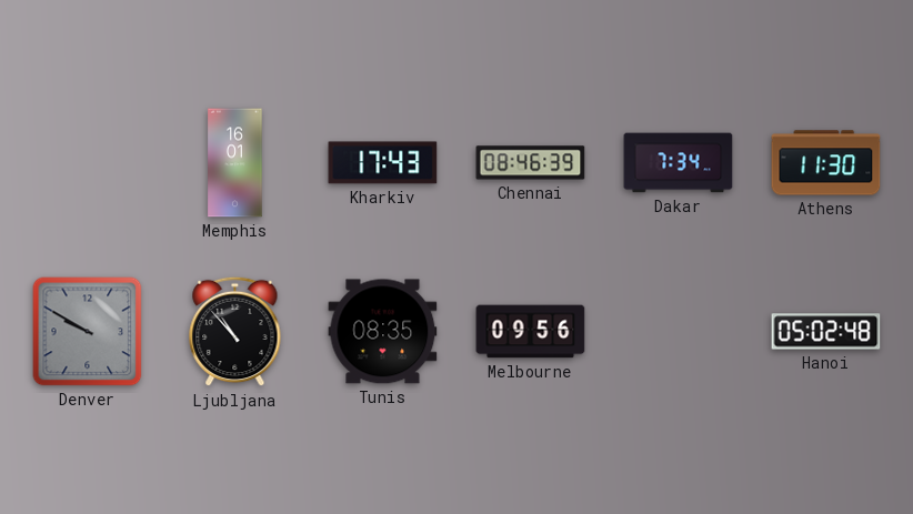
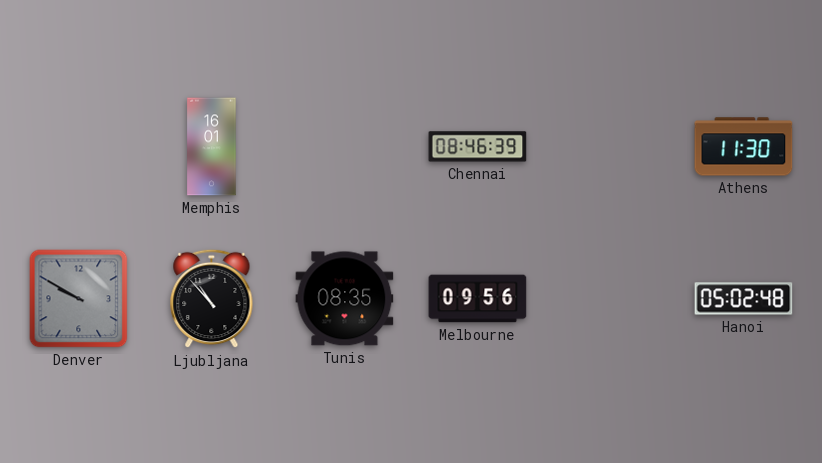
Kharkiv: 17:43 -> none
Dakar: 7:34 -> none
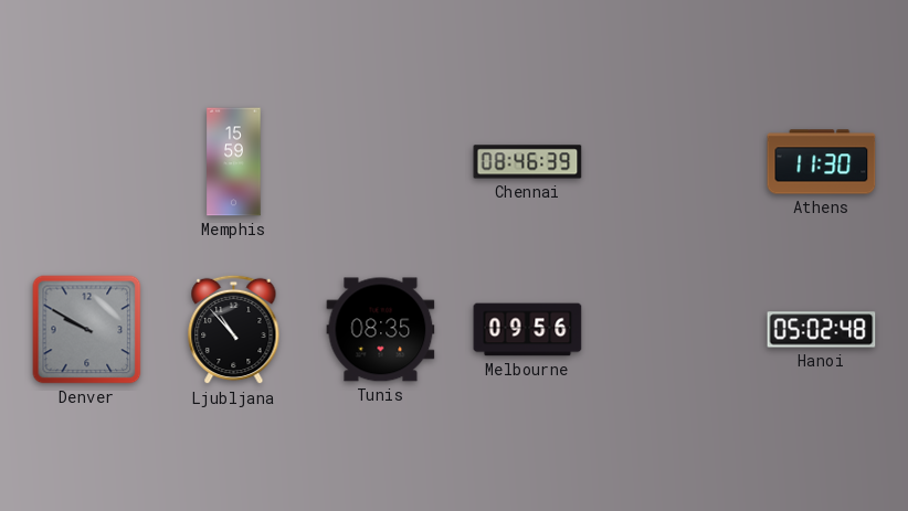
Memphis: 16:01 -> 15:59
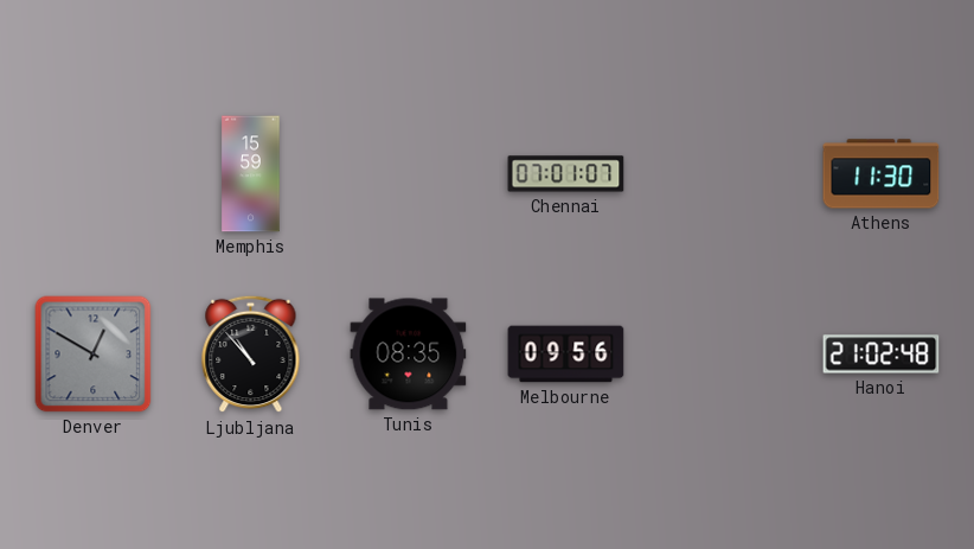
Chennai: 08:46 -> 07:01
Denver: 9:50 -> 12:50
Hanoi: 05:02 -> 21:02
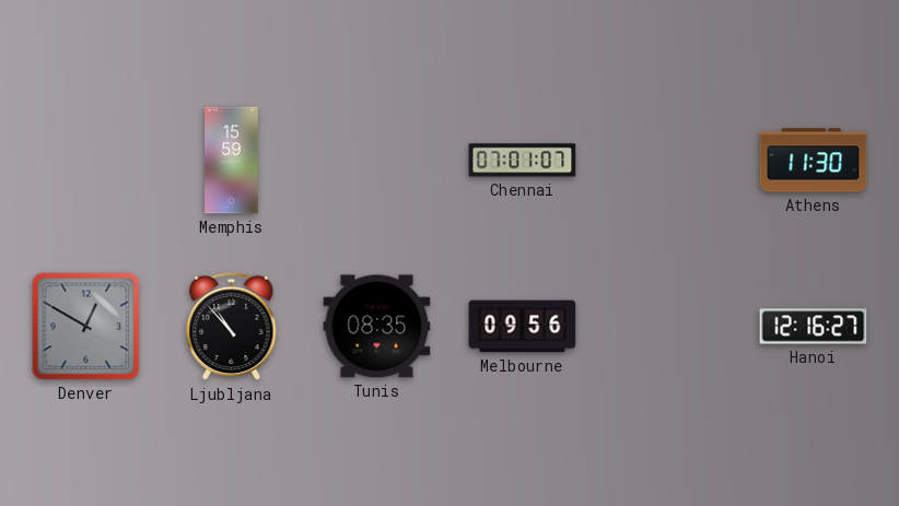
Hanoi: 21:02 -> 12:16
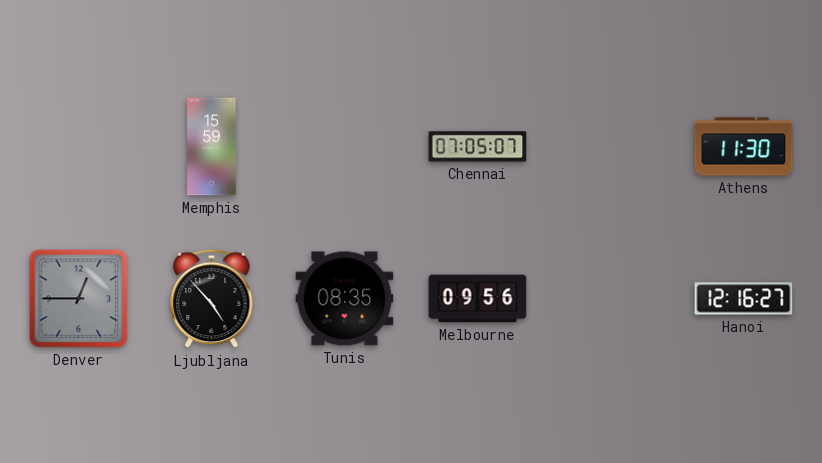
Chennai: 07:01 -> 07:05
Denver: 12:50 -> 12:45
Ljubljana: 10:53 -> 4:53
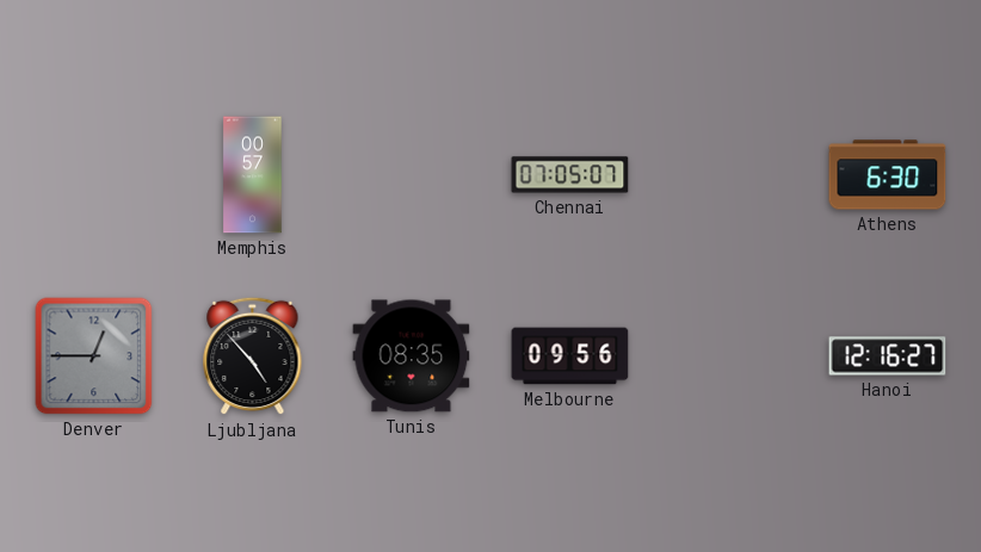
Memphis: 15:59 -> 00:57
Athens: 11:30 -> 6:30
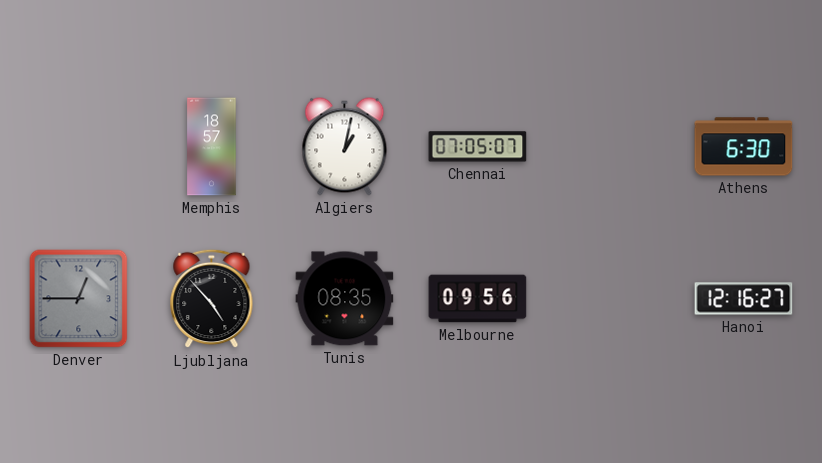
Memphis: 00:57 -> 18:57
Algiers: none -> 1:02
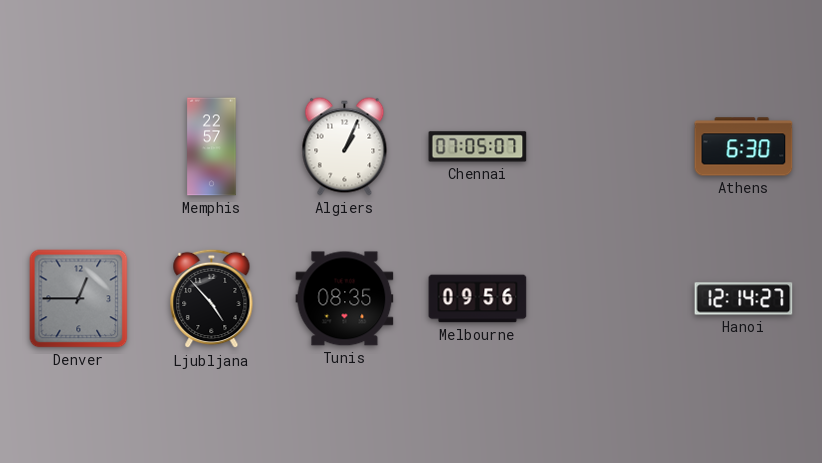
Memphis: 18:57 -> 22:57
Algiers: 1:02 -> 1:04
Hanoi: 12:16 -> 12:14
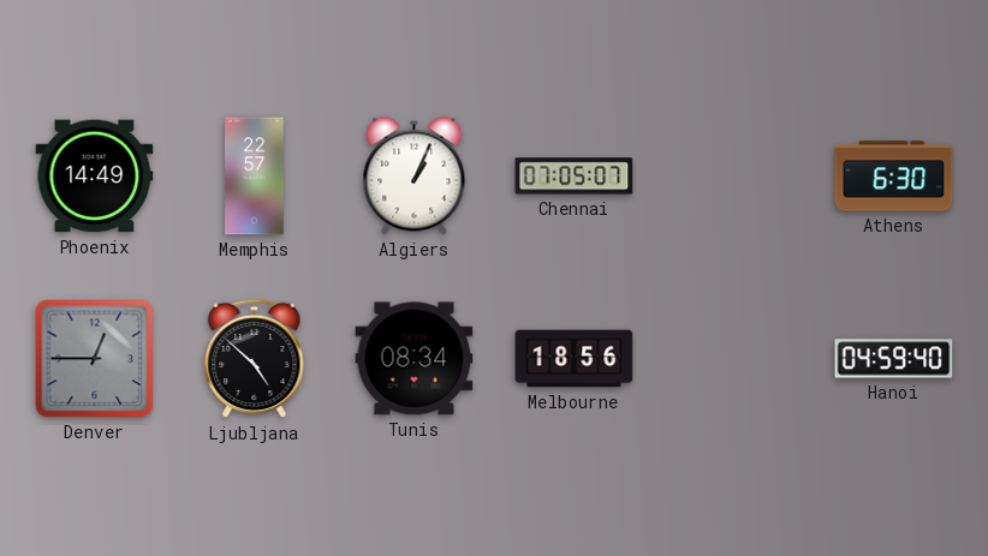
Phoenix: none -> 14:49
Ljubljana: 4:53 -> 4:52
Tunis: 08:35 -> 08:34
Melbourne: 09:56 -> 18:56
Hanoi: 12:14 -> 04:59
